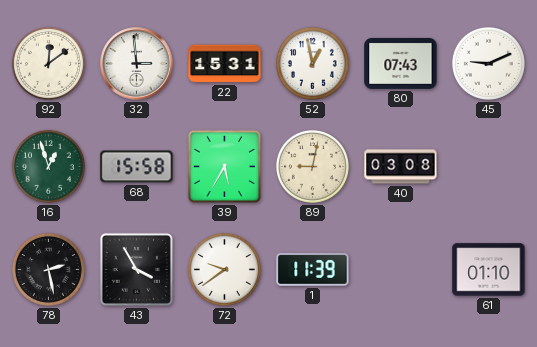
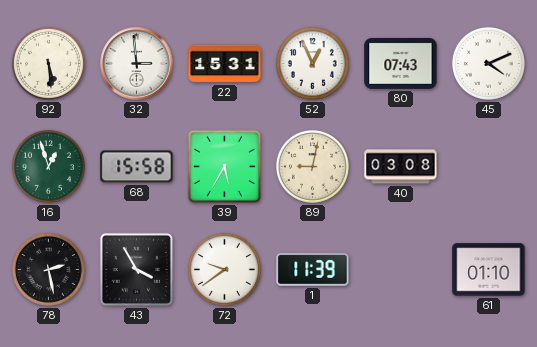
92: 12:09 -> 5:29
52: 12:58 -> 12:56
45: 9:11 -> 4:11
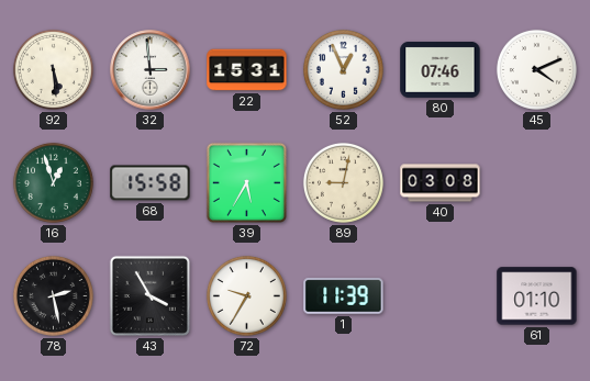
80: 07:43 -> 07:46
72: 9:39 -> 9:35
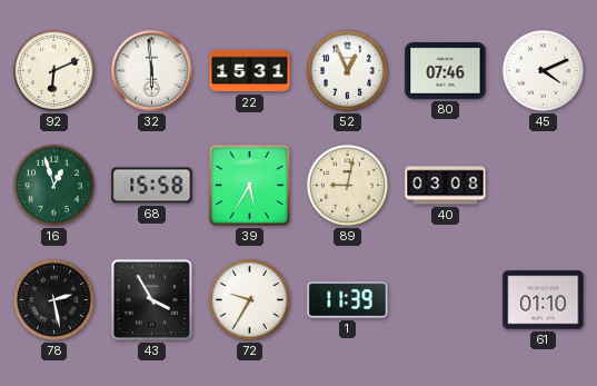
92: 5:29 -> 6:11
32: 2:59 -> 5:59
